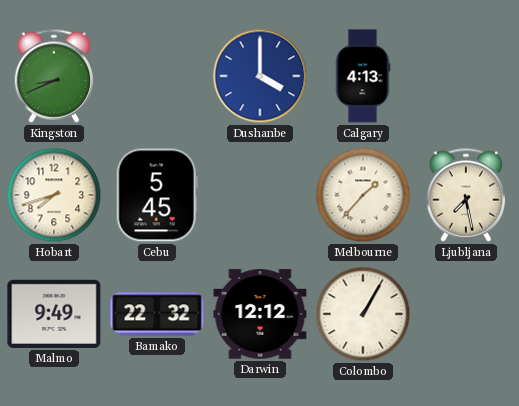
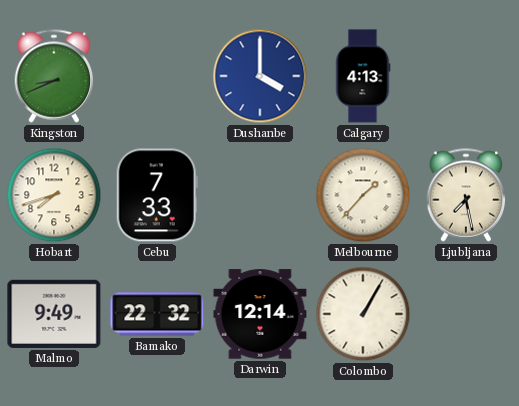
Cebu: 5:45 -> 7:33
Darwin: 12:12 -> 12:14
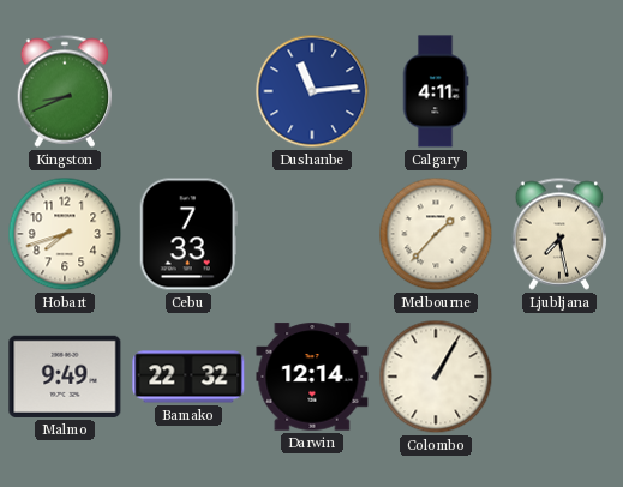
Dushanbe: 4:00 -> 11:14
Calgary: 4:13 -> 4:11
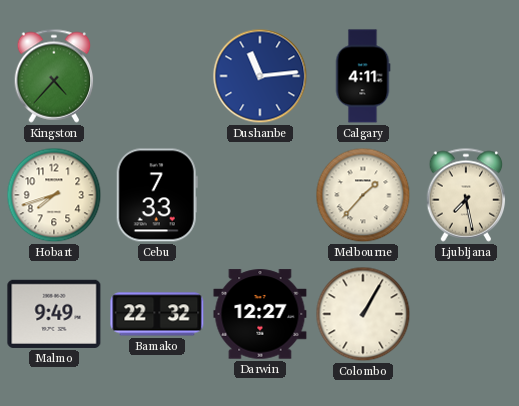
Kingston: 8:41 -> 4:37
Darwin: 12:14 -> 12:27
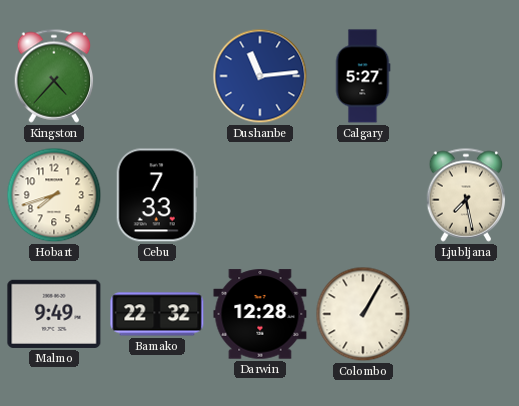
Calgary: 4:11 -> 5:27
Melbourne: 1:37 -> none
Darwin: 12:27 -> 12:28
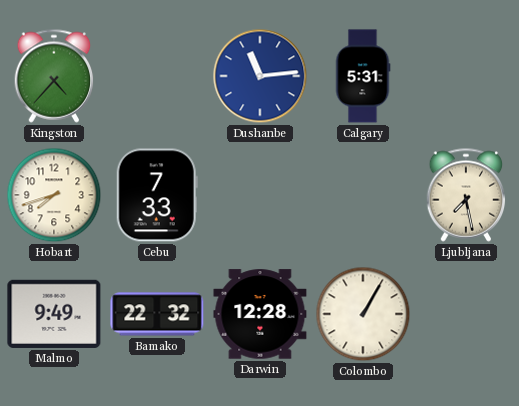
Calgary: 5:27 -> 5:31
